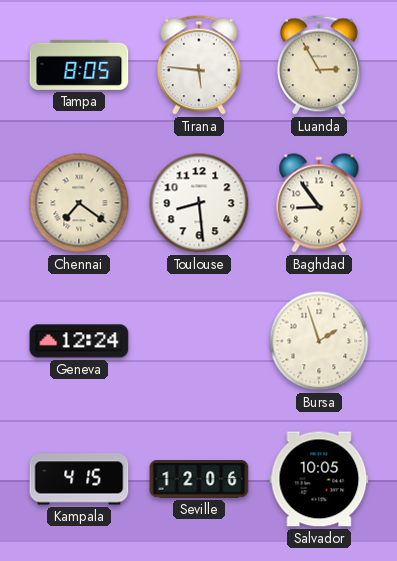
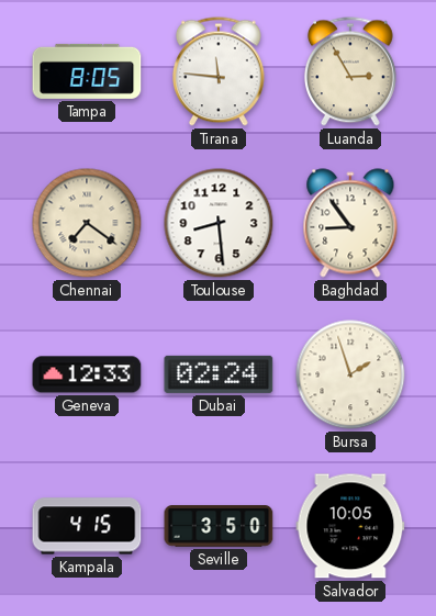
Tirana: 5:46 -> 11:46
Geneva: 12:24 -> 12:33
Dubai: none -> 02:24
Seville: 12:06 -> 3:50
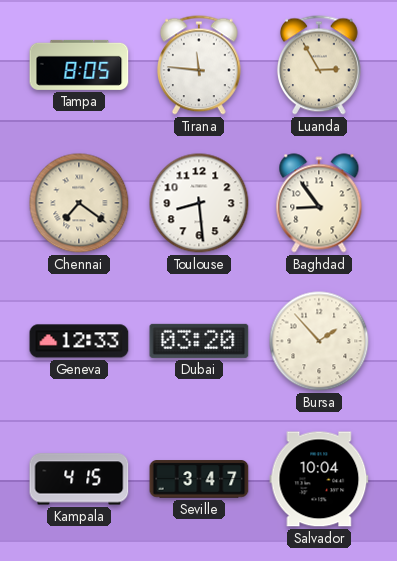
Dubai: 02:24 -> 03:20
Bursa: 1:57 -> 1:53
Seville: 3:50 -> 3:47
Salvador: 10:05 -> 10:04
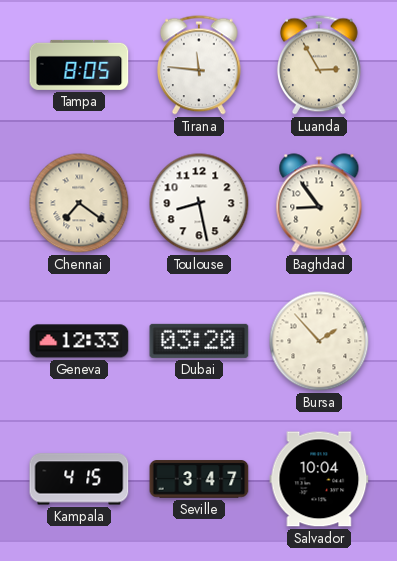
Toulouse: 8:29 -> 8:28
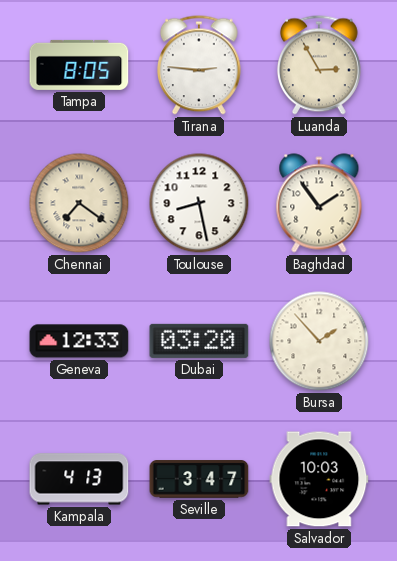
Tirana: 11:46 -> 2:46
Baghdad: 8:54 -> 1:54
Kampala: 4:15 -> 4:13
Salvador: 10:04 -> 10:03
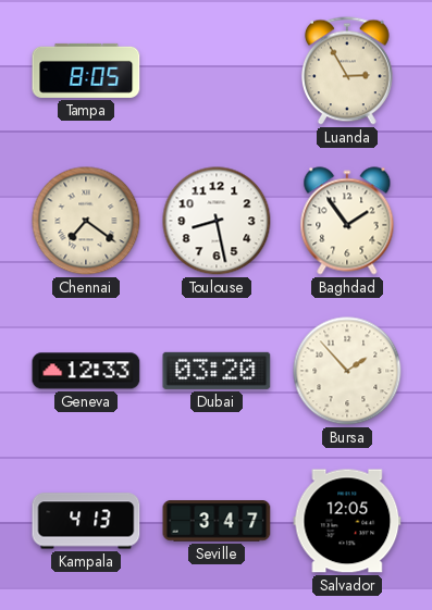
Tirana: 2:46 -> none
Salvador: 10:03 -> 12:05
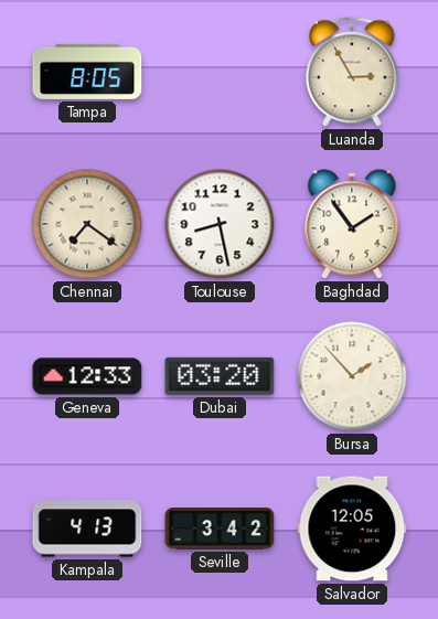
Seville: 3:47 -> 3:42
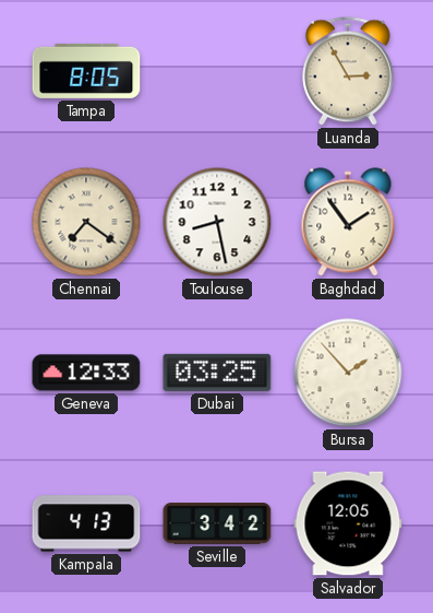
Dubai: 03:20 -> 03:25
